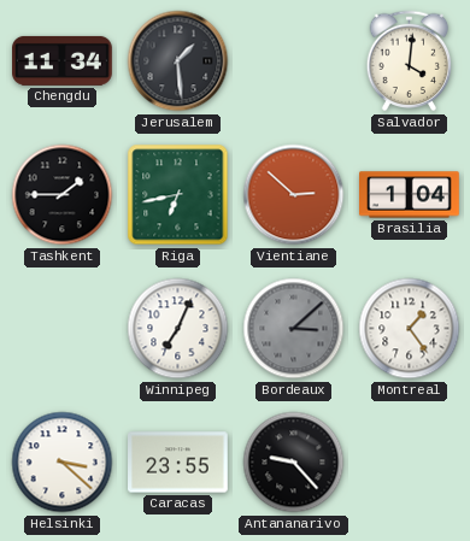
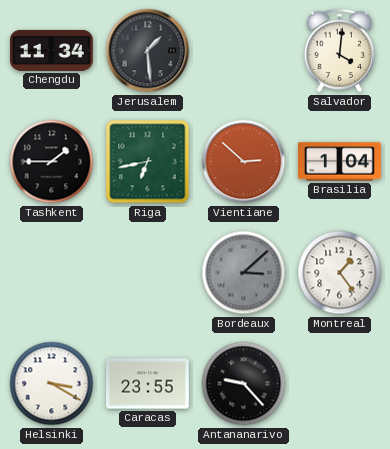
Winnipeg: 7:04 -> none
Helsinki: 3:22 -> 3:20
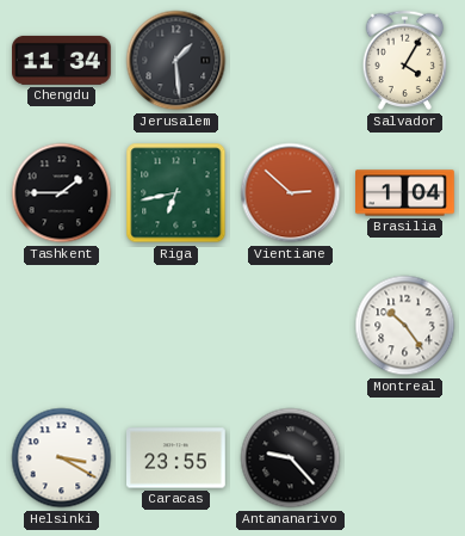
Salvador: 4:01 -> 4:05
Bordeaux: 3:08 -> none
Montreal: 1:24 -> 10:24
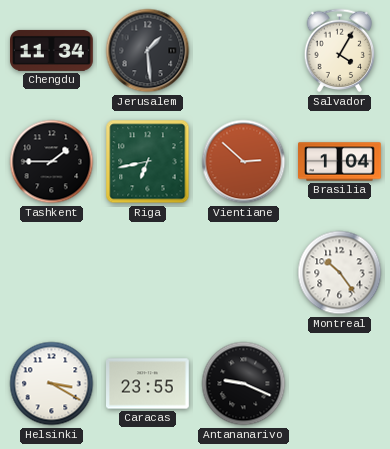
Antananarivo: 9:23 -> 9:19
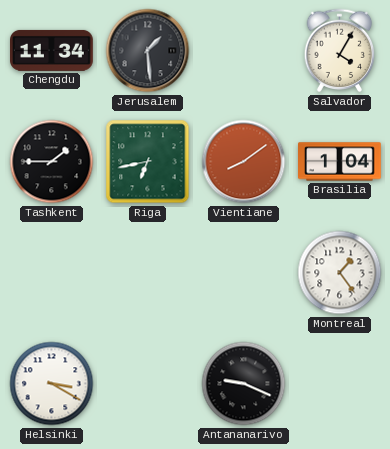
Vientiane: 2:52 -> 8:09
Montreal: 10:24 -> 1:24
Caracas: 23:55 -> none
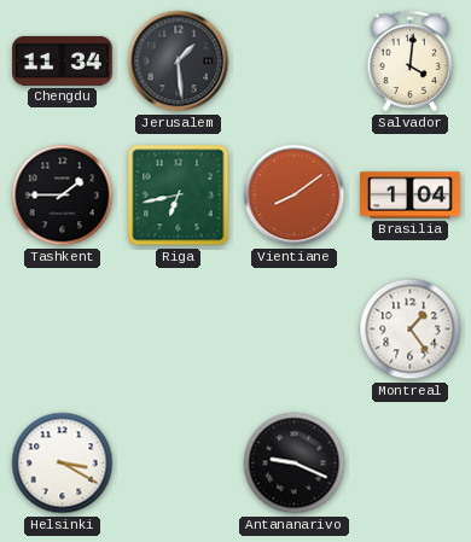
Salvador: 4:05 -> 4:01
